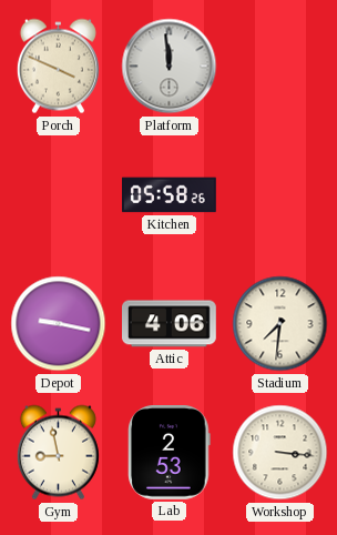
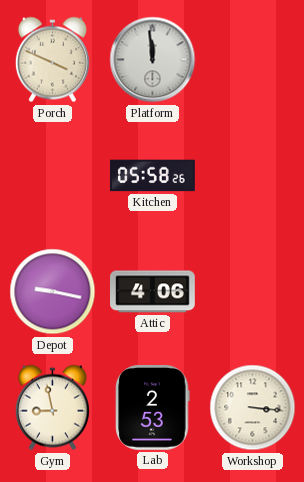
Stadium: 7:31 -> none
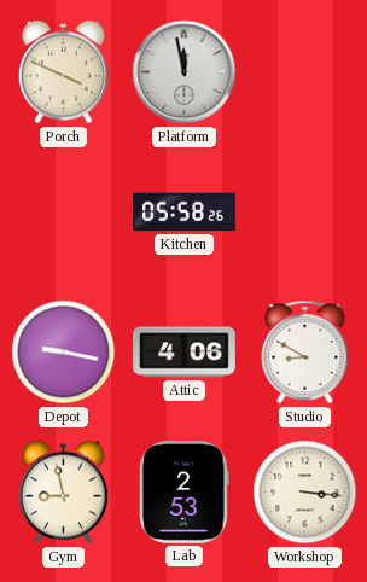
Platform: 11:59 -> 11:58
Studio: none -> 8:50
